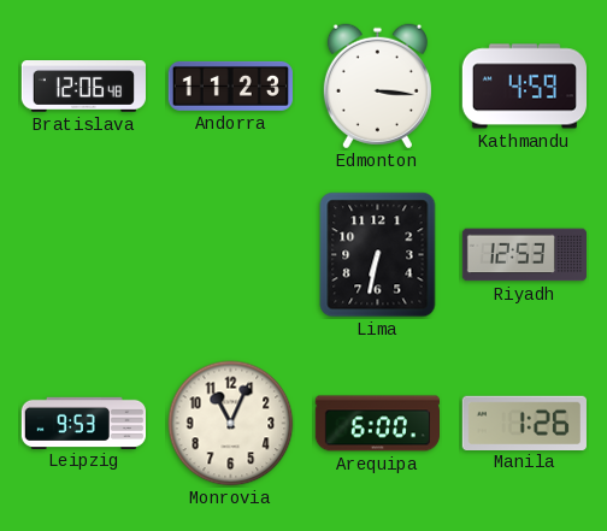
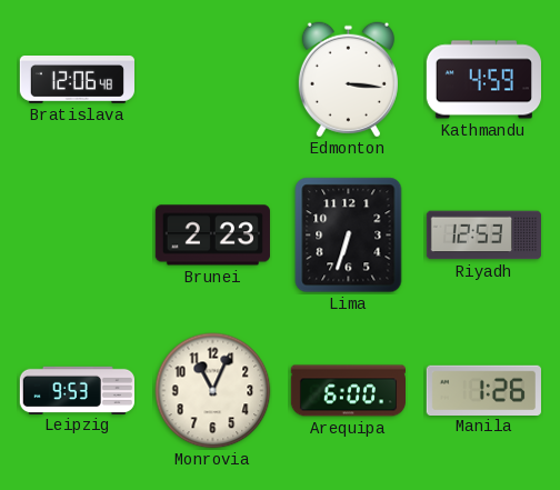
Andorra: 11:23 -> none
Brunei: none -> 2:23
Lima: 6:32 -> 6:33
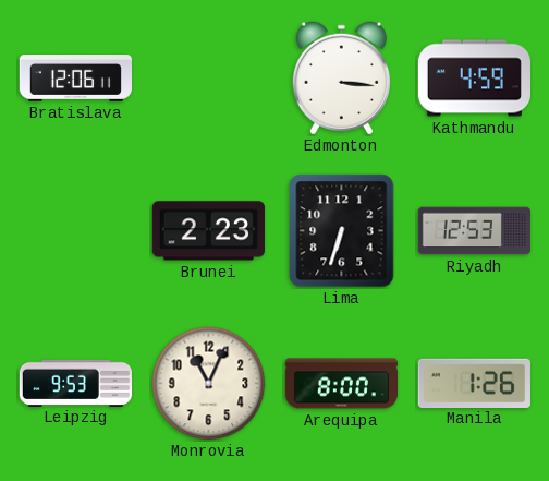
Bratislava: 12:06:48 -> 12:06:11
Arequipa: 6:00 -> 8:00
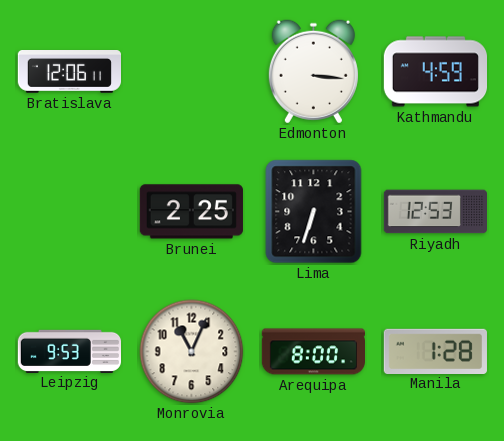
Brunei: 2:23 -> 2:25
Manila: 1:26 -> 1:28
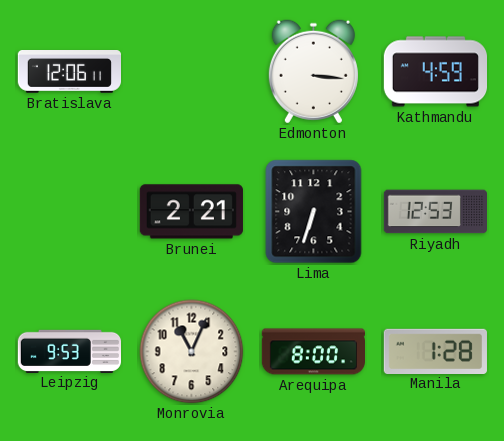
Brunei: 2:25 -> 2:21
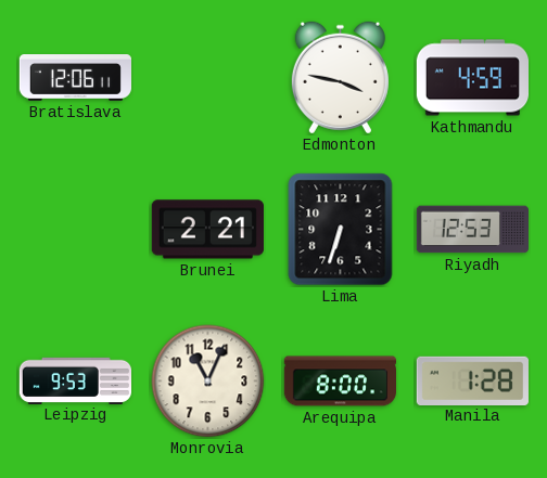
Edmonton: 3:16 -> 3:47
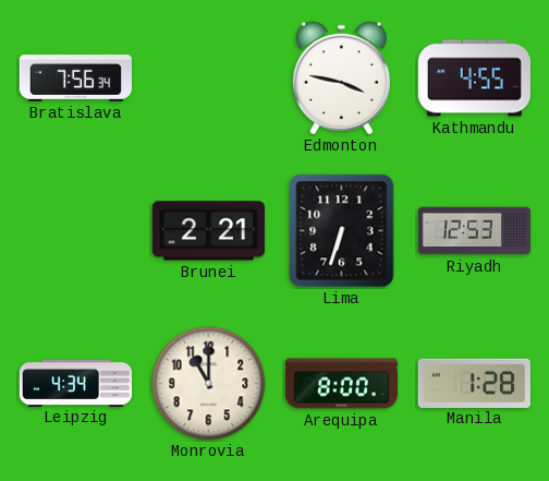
Bratislava: 12:06 -> 7:56
Kathmandu: 4:59 -> 4:55
Leipzig: 9:53 -> 4:34
Monrovia: 11:04 -> 11:00
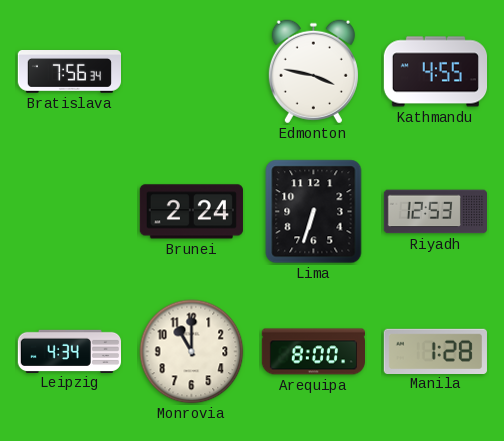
Brunei: 2:21 -> 2:24
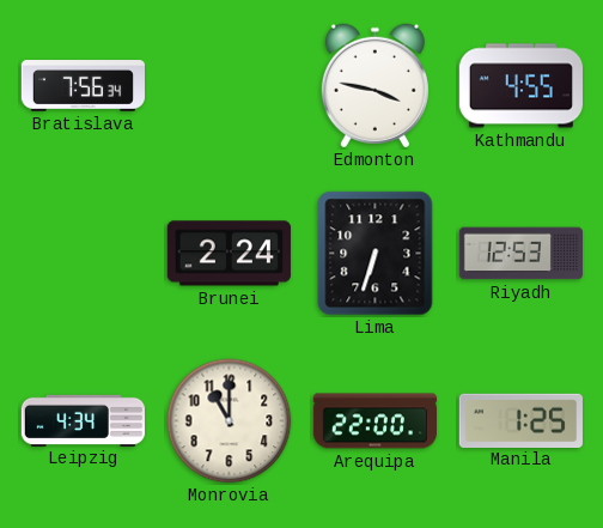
Arequipa: 8:00 -> 22:00
Manila: 1:28 -> 1:25
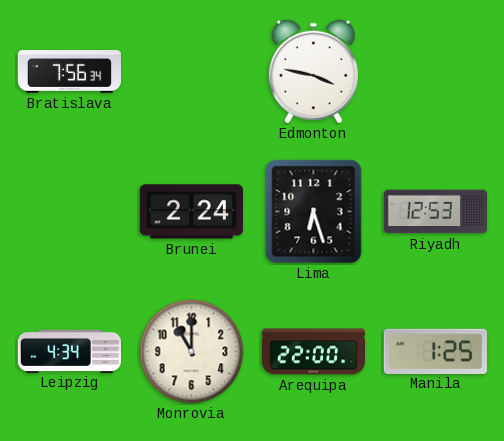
Kathmandu: 4:55 -> none
Lima: 6:33 -> 6:27
